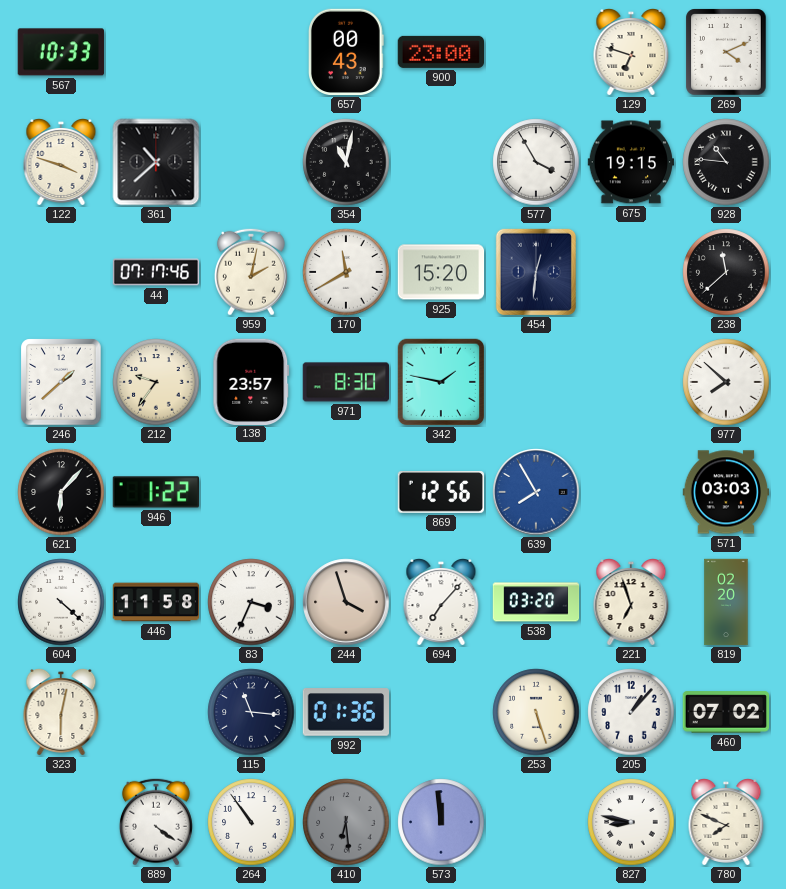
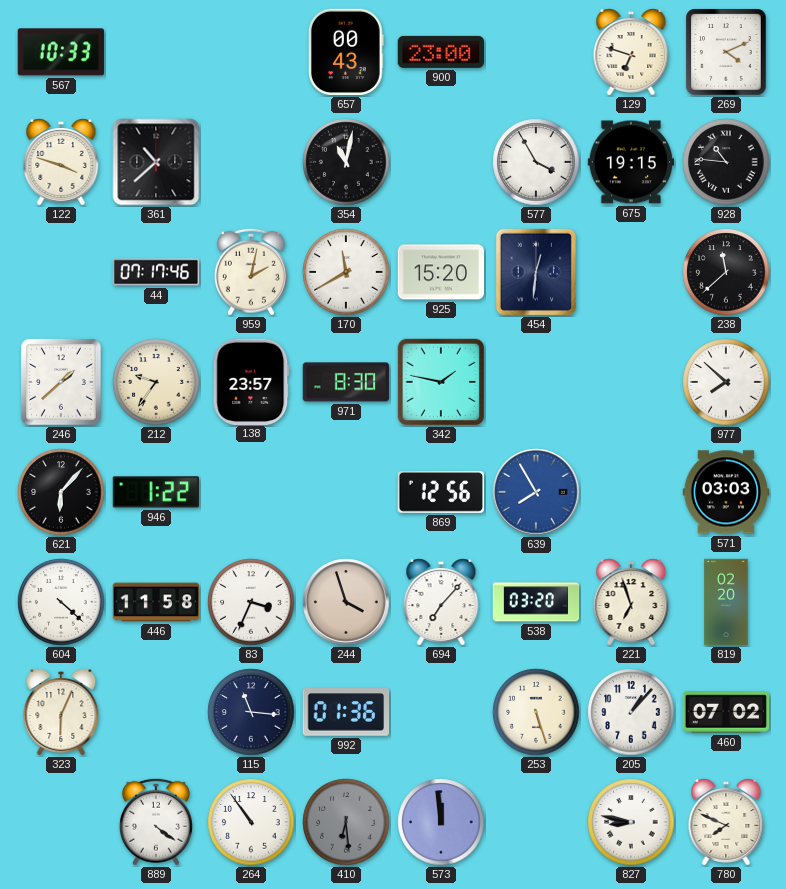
323: 6:02 -> 6:04
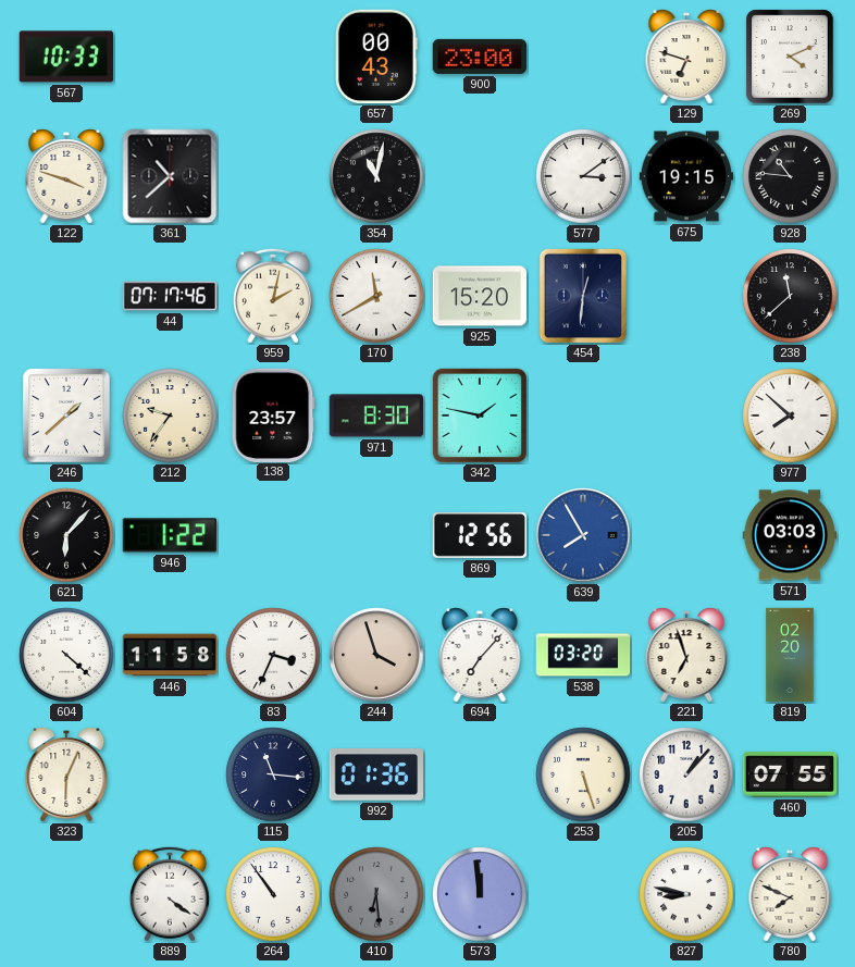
577: 3:55 -> 3:09
460: 07:02 -> 07:55
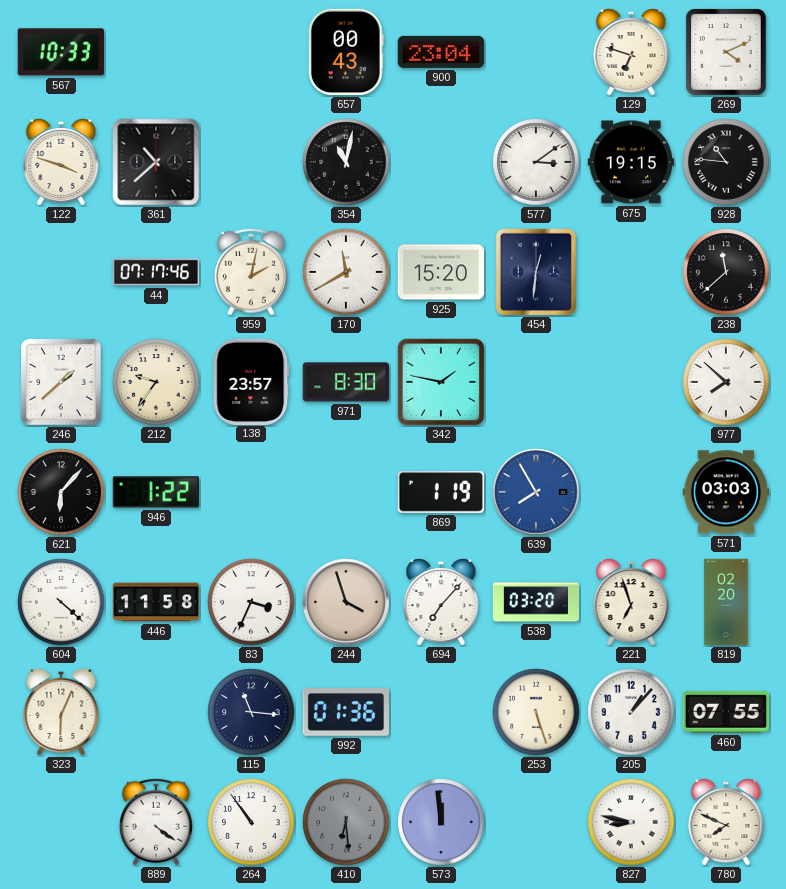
900: 23:00 -> 23:04
869: 12:56 -> 1:19
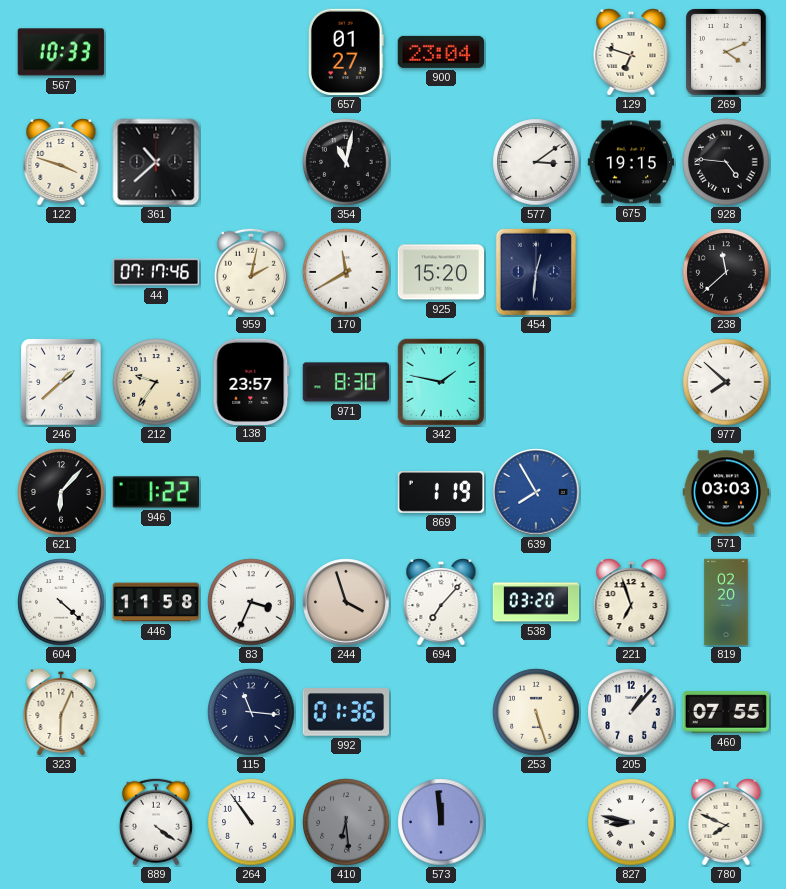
657: 00:43 -> 01:27
928: 10:46 -> 4:46
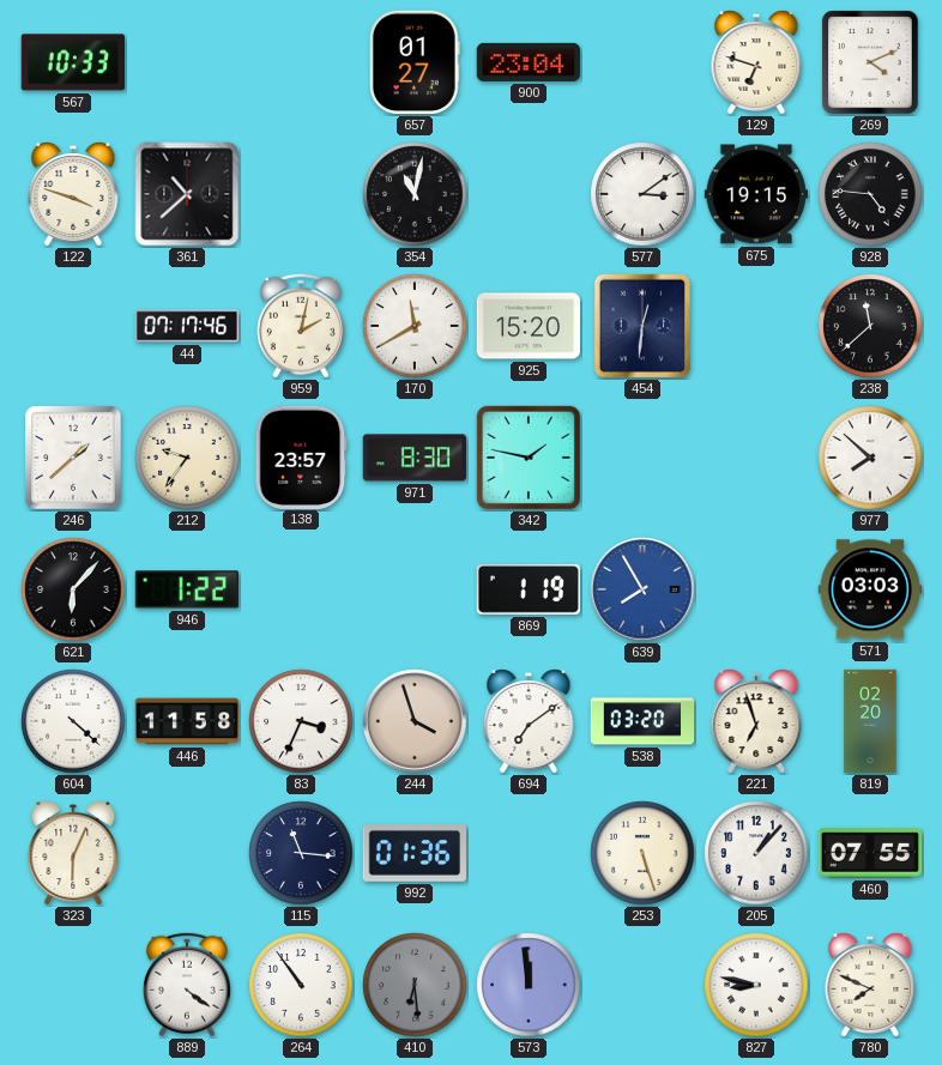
694: 7:07 -> 7:09
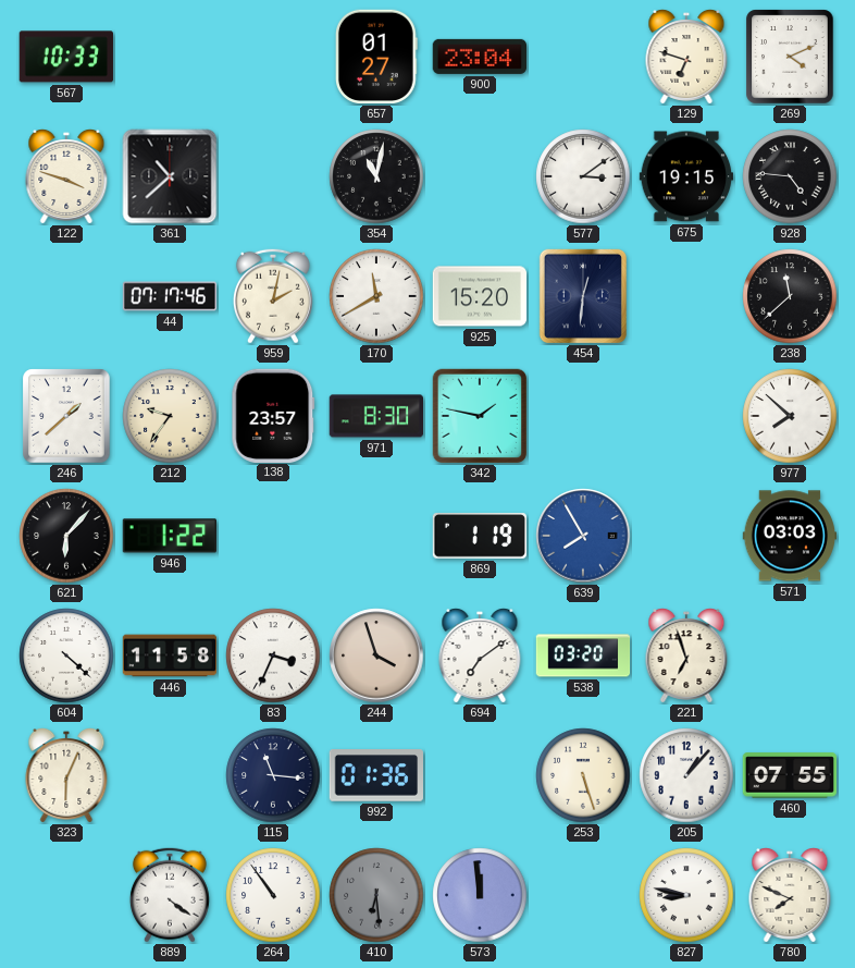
819: 02:20 -> none
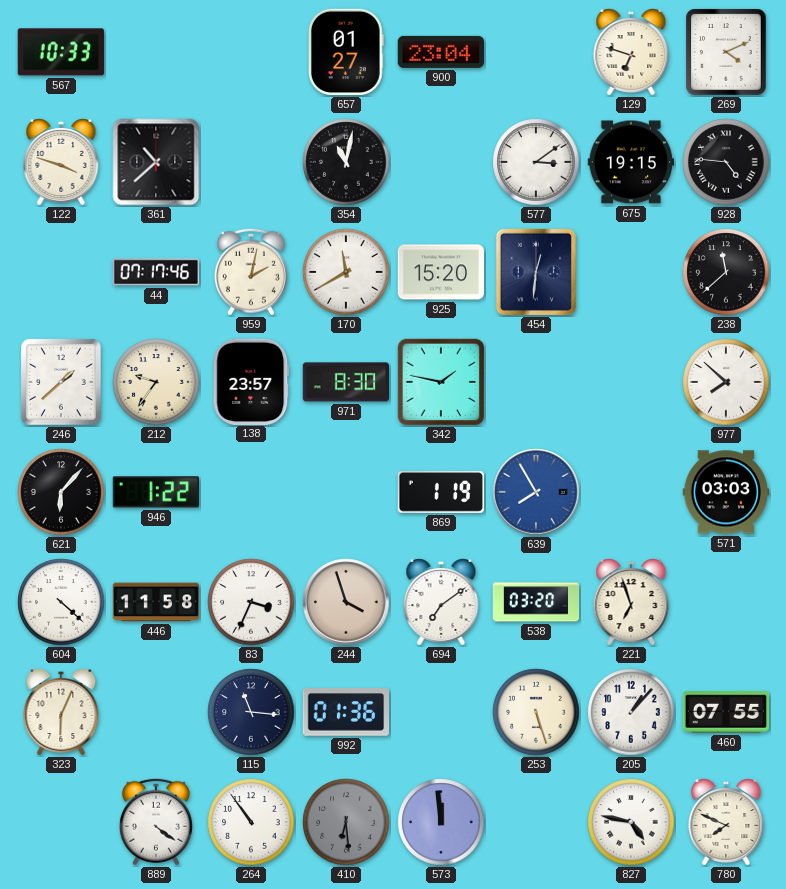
827: 8:47 -> 4:47
